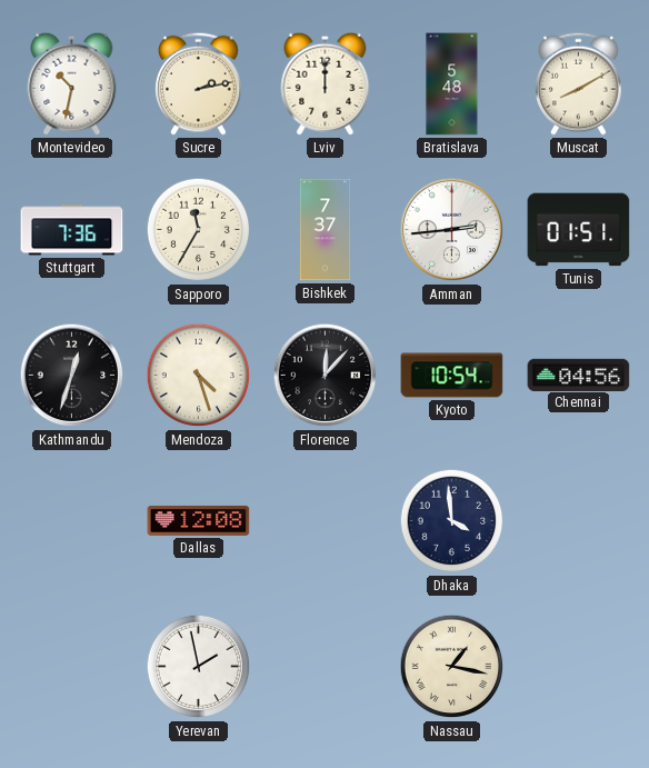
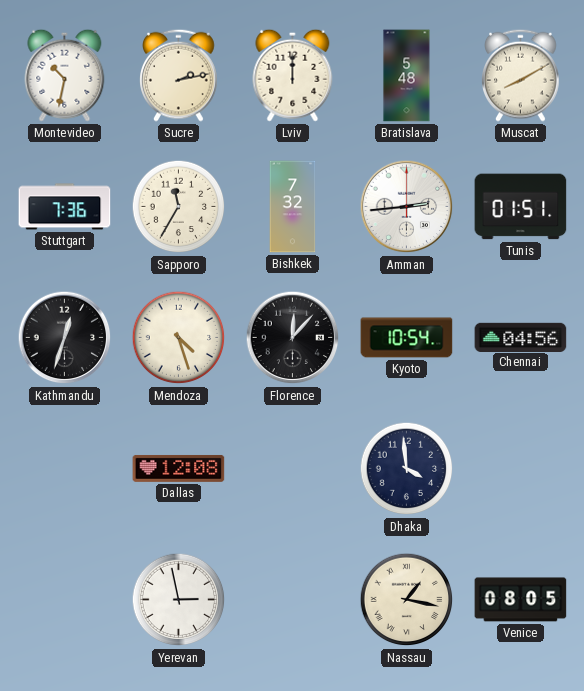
Bishkek: 7:37 -> 7:32
Yerevan: 1:58 -> 2:58
Venice: none -> 08:05
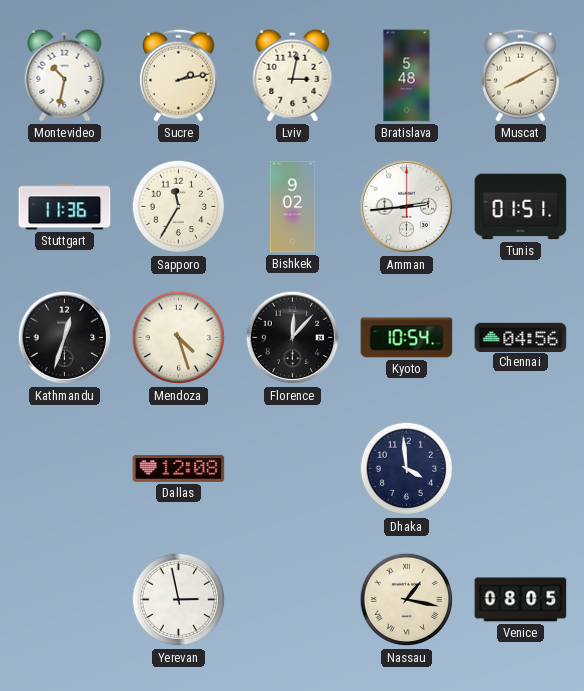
Lviv: 12:00 -> 3:02
Stuttgart: 7:36 -> 11:36
Bishkek: 7:32 -> 9:02
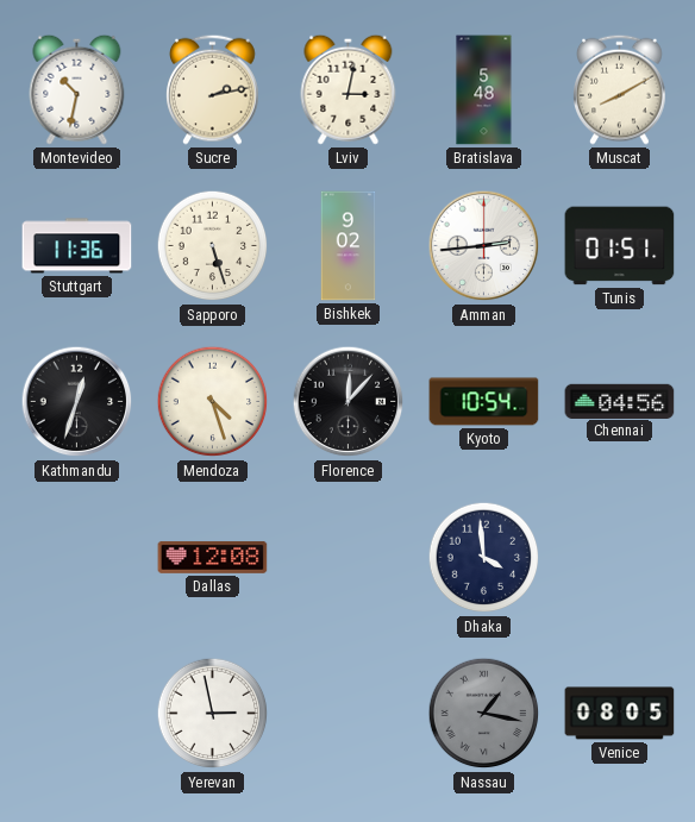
Sapporo: 11:35 -> 5:27
Nassau dial: cream -> grey
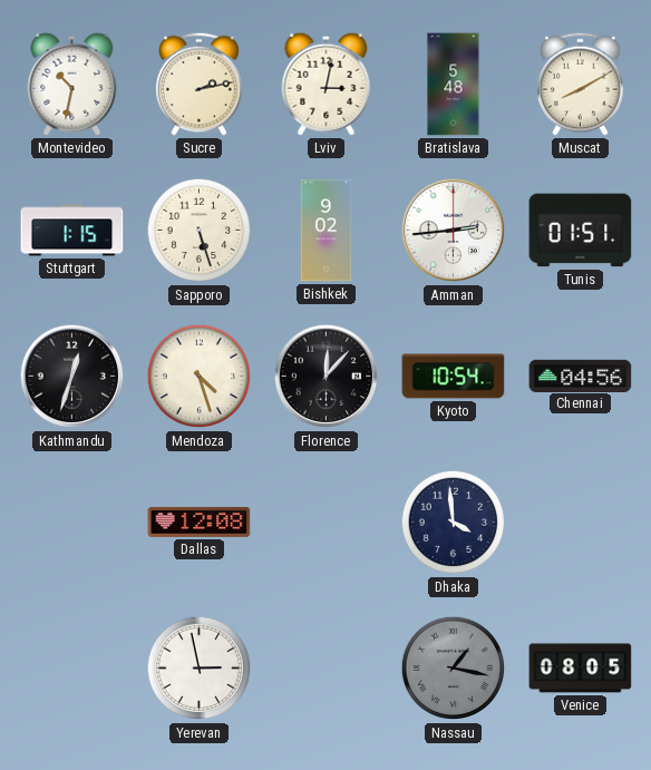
Stuttgart: 11:36 -> 1:15
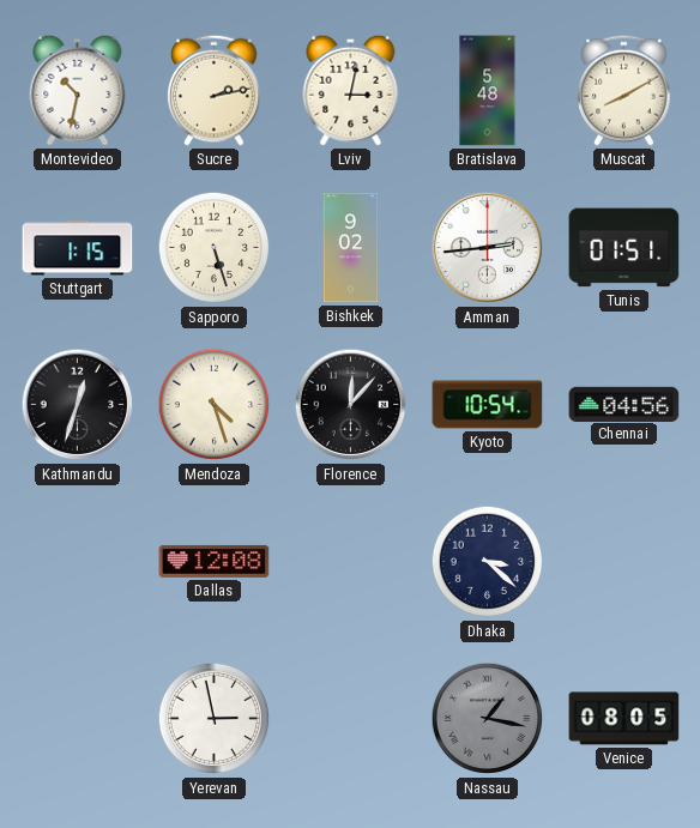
Dhaka: 3:59 -> 3:22
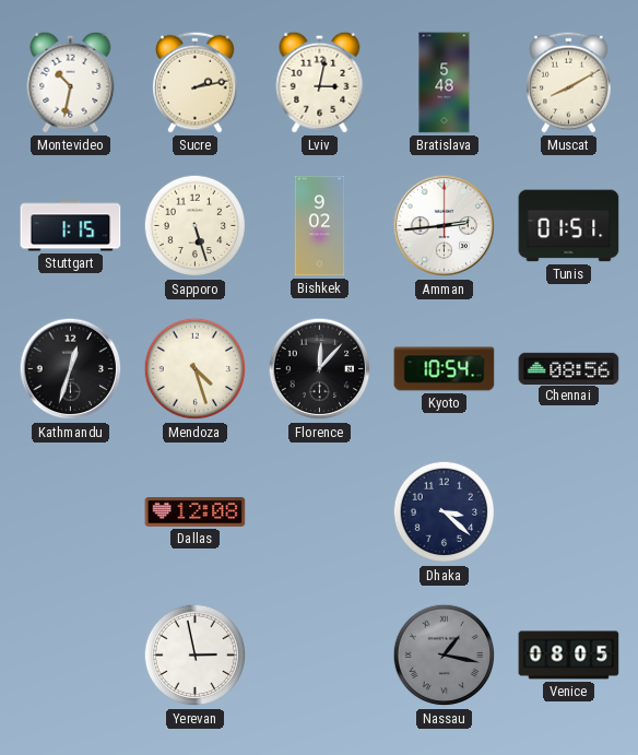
Chennai: 04:56 -> 08:56
